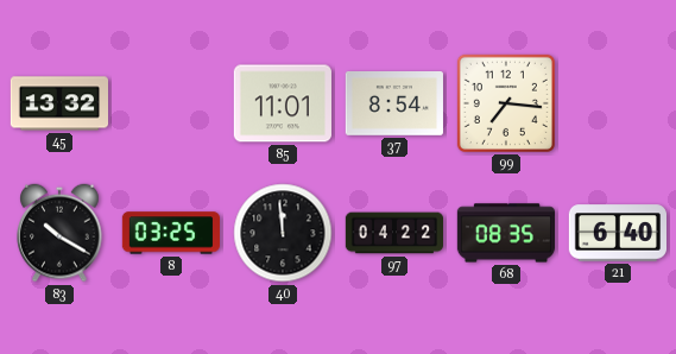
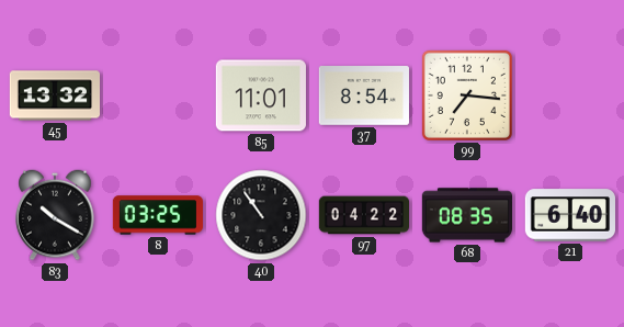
40: 11:59 -> 10:54
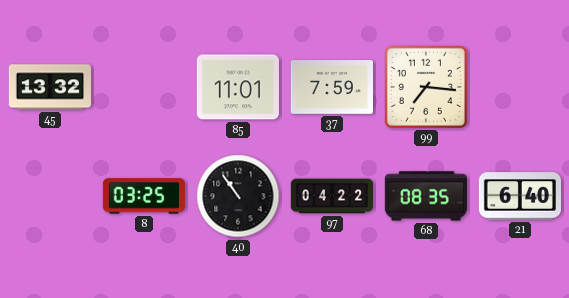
37: 8:54 -> 7:59
83: 10:20 -> none
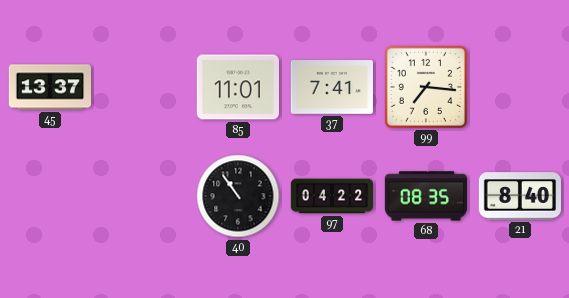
45: 13:32 -> 13:37
37: 7:59 -> 7:41
8: 03:25 -> none
21: 6:40 -> 8:40
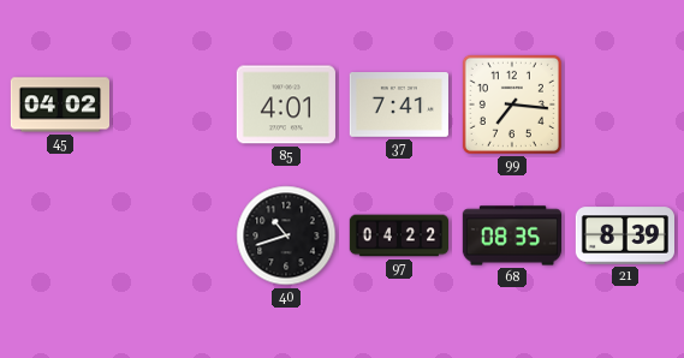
45: 13:37 -> 04:02
85: 11:01 -> 4:01
40: 10:54 -> 10:42
21: 8:40 -> 8:39
